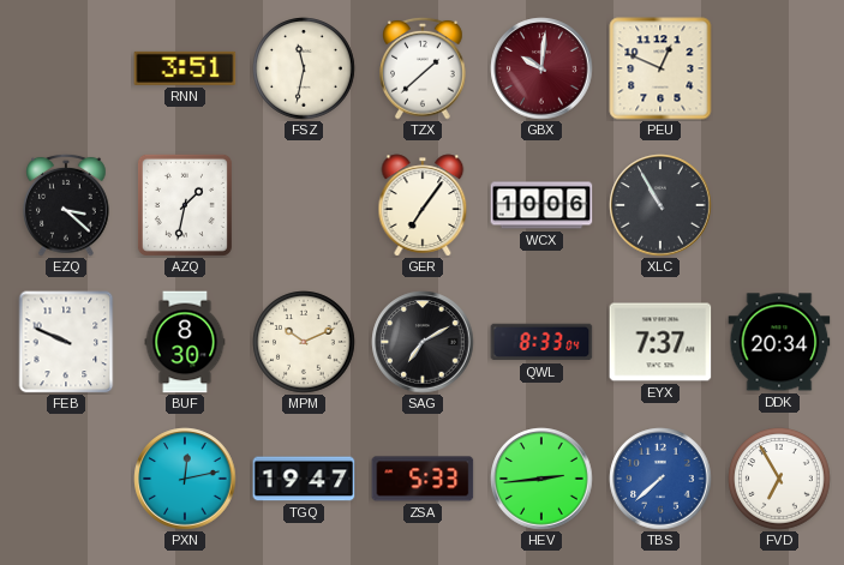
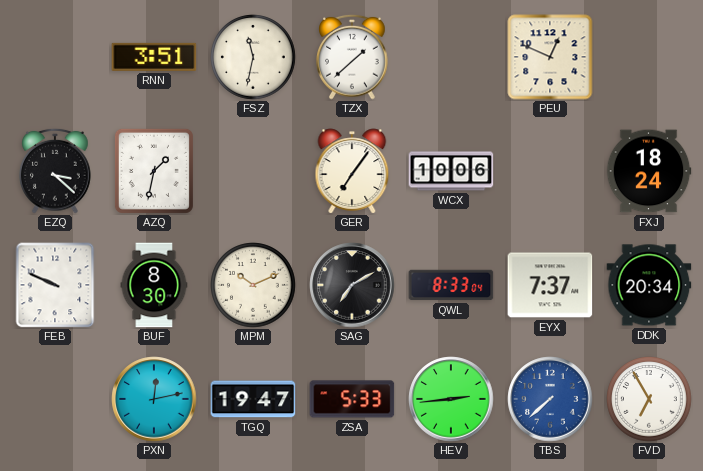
GBX: 10:01 -> none
XLC: 10:55 -> none
FXJ: none -> 18:24
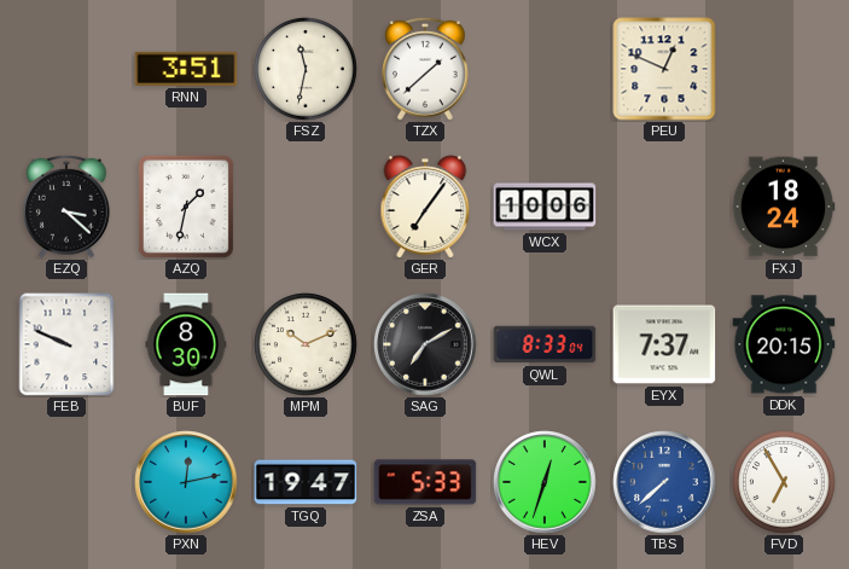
DDK: 20:34 -> 20:15
HEV: 2:44 -> 12:33
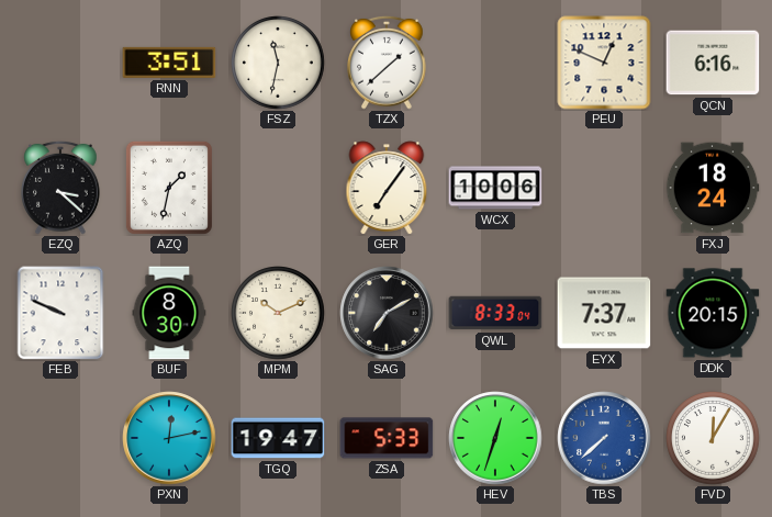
QCN: none -> 6:16
FVD: 6:55 -> 12:05
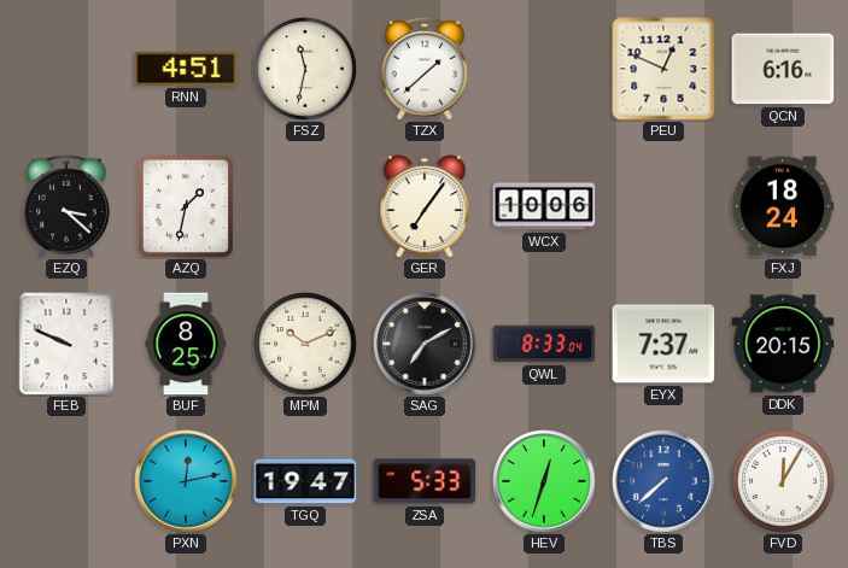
RNN: 3:51 -> 4:51
BUF: 8:30 -> 8:25
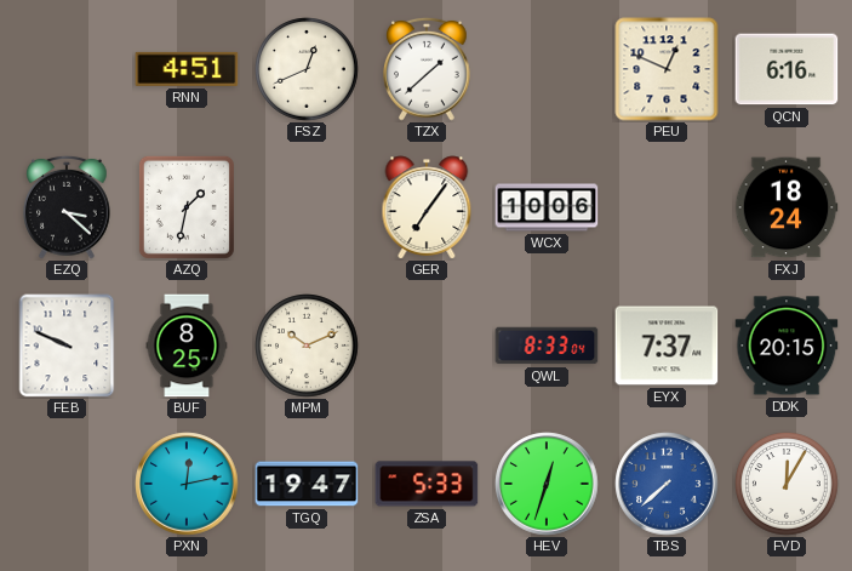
FSZ: 11:32 -> 12:41
SAG: 7:10 -> none
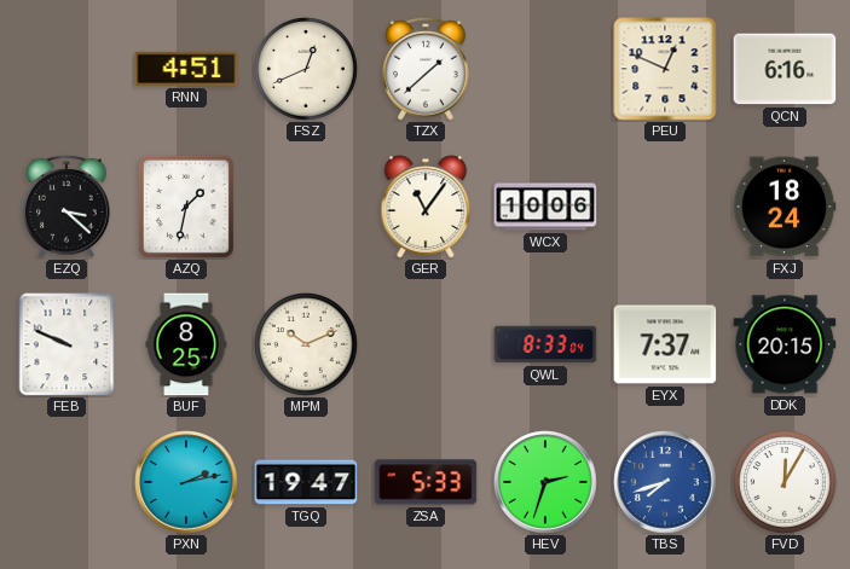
GER: 7:06 -> 11:06
PXN: 12:13 -> 2:13
HEV: 12:33 -> 2:33
TBS: 7:38 -> 7:42
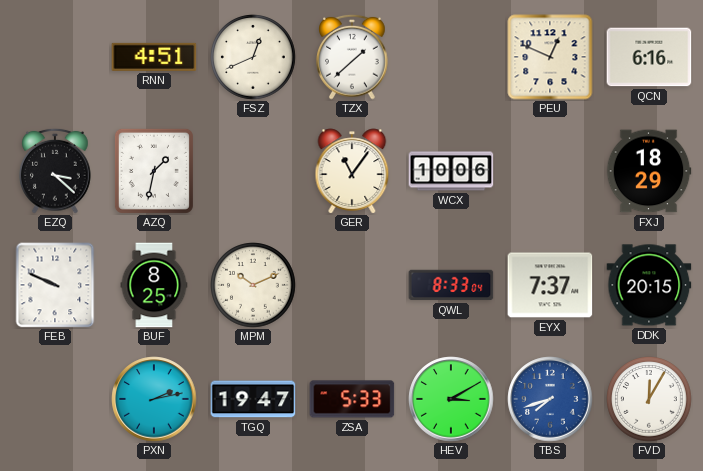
FXJ: 18:24 -> 18:29
HEV: 2:33 -> 3:10
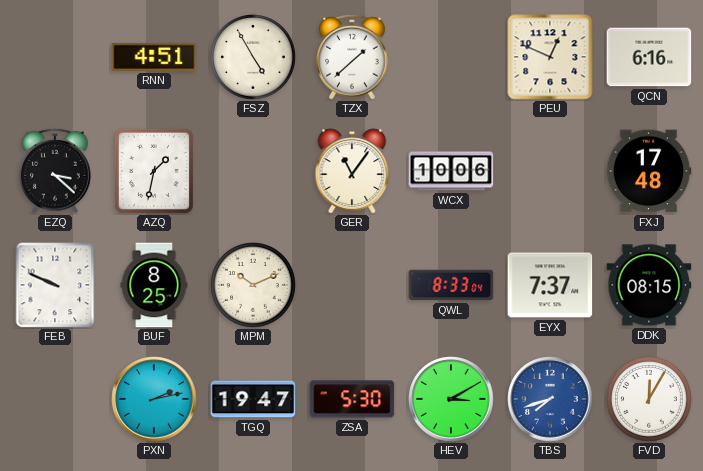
FSZ: 12:41 -> 4:55
FXJ: 18:29 -> 17:48
DDK: 20:15 -> 08:15
ZSA: 5:33 -> 5:30
